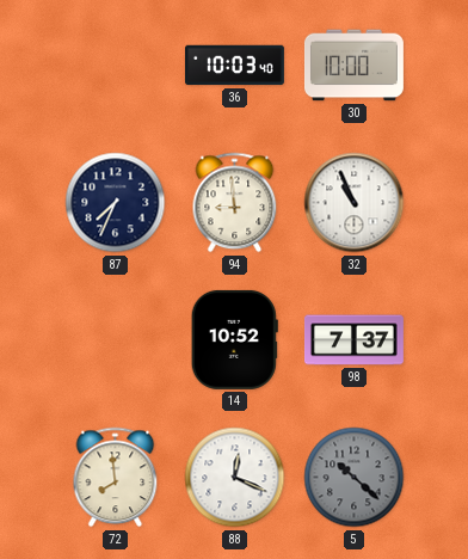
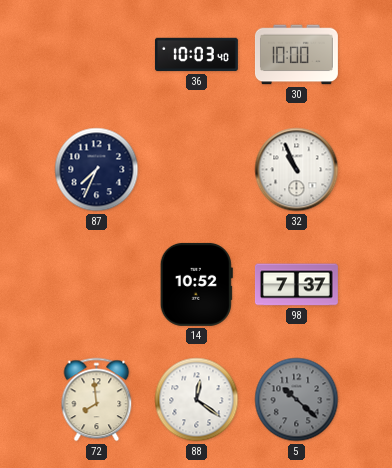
94: 8:59 -> none
88: 12:19 -> 12:21
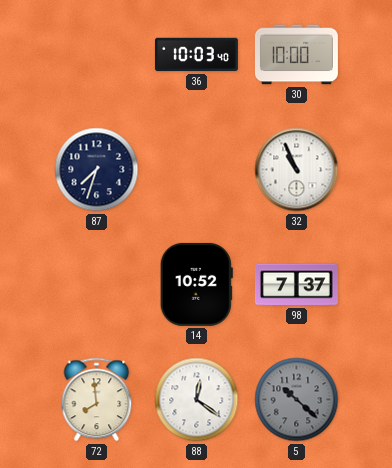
87: 7:34 -> 7:33
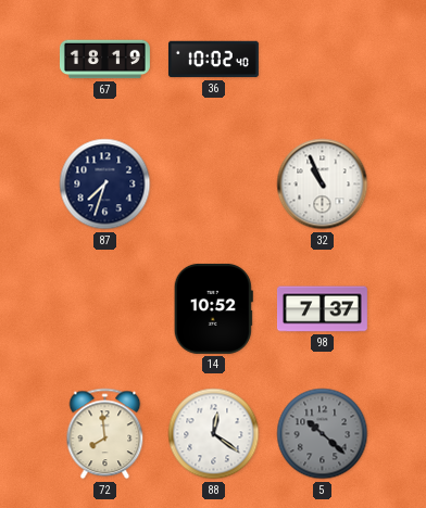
67: none -> 18:19
36: 10:03 -> 10:02
30: 10:00 -> none
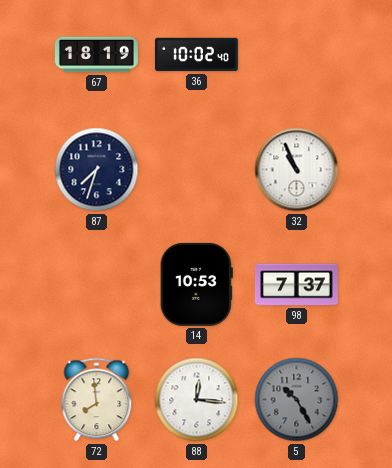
14: 10:52 -> 10:53
88: 12:21 -> 12:16
5: 10:22 -> 10:25
